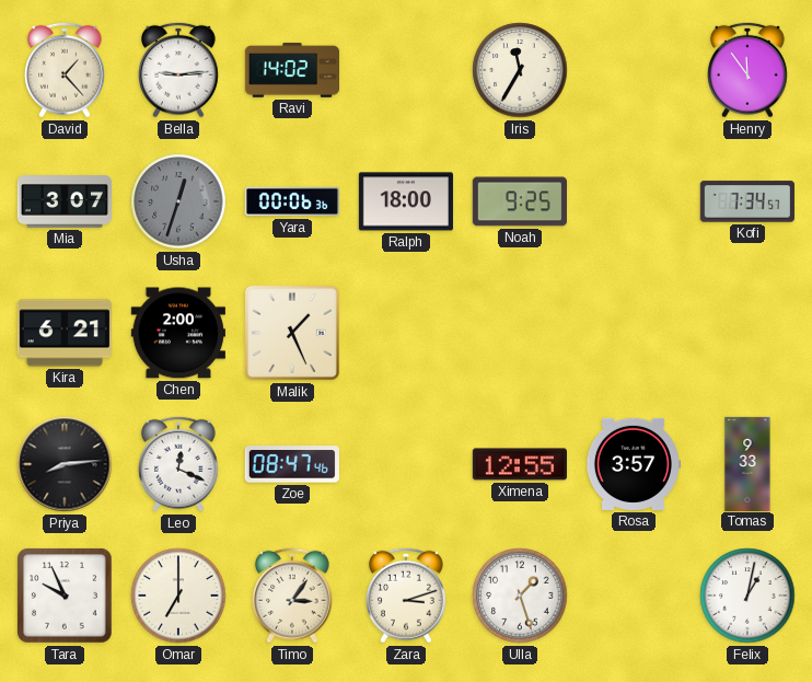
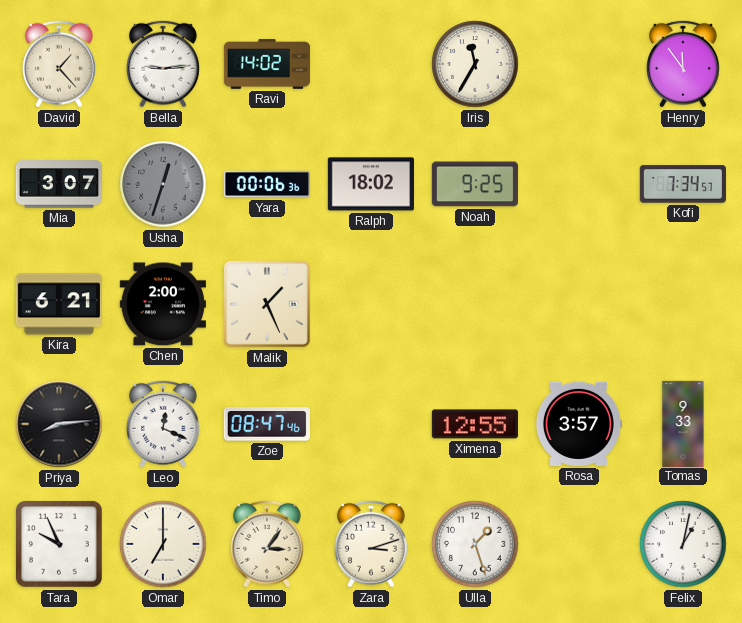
Ralph: 18:00 -> 18:02
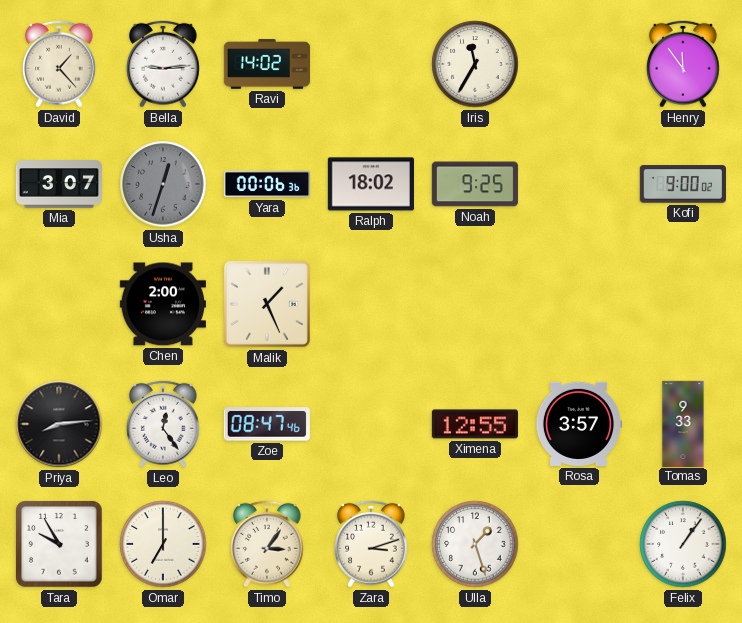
Kofi: 7:34 -> 9:00
Kira: 6:21 -> none
Leo: 12:19 -> 12:24
Tara: 9:56 -> 9:55
Felix: 1:02 -> 1:06
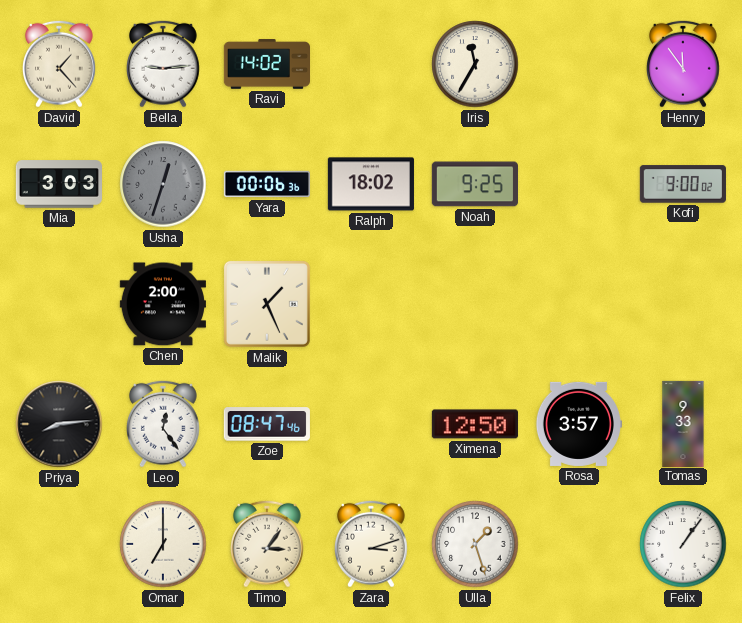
Mia: 3:07 -> 3:03
Ximena: 12:55 -> 12:50
Tara: 9:55 -> none
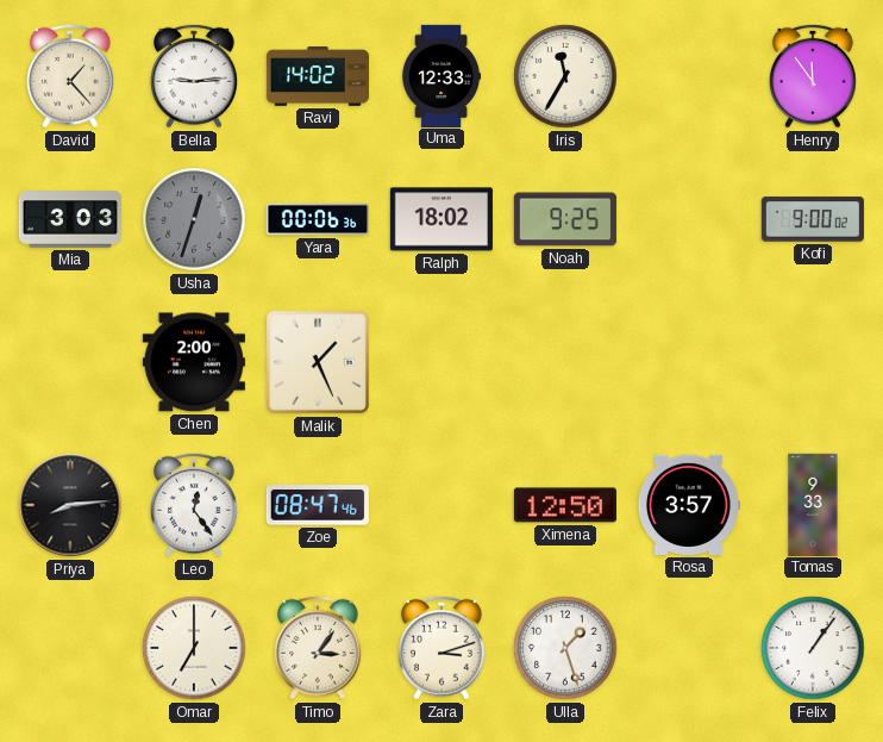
Uma: none -> 12:33
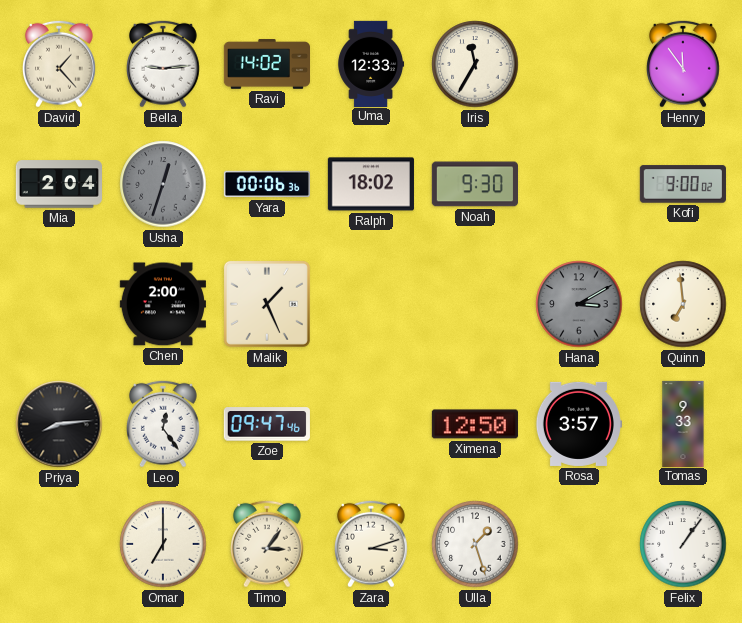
Mia: 3:03 -> 2:04
Noah: 9:25 -> 9:30
Hana: none -> 3:10
Quinn: none -> 6:59
Zoe: 08:47 -> 09:47
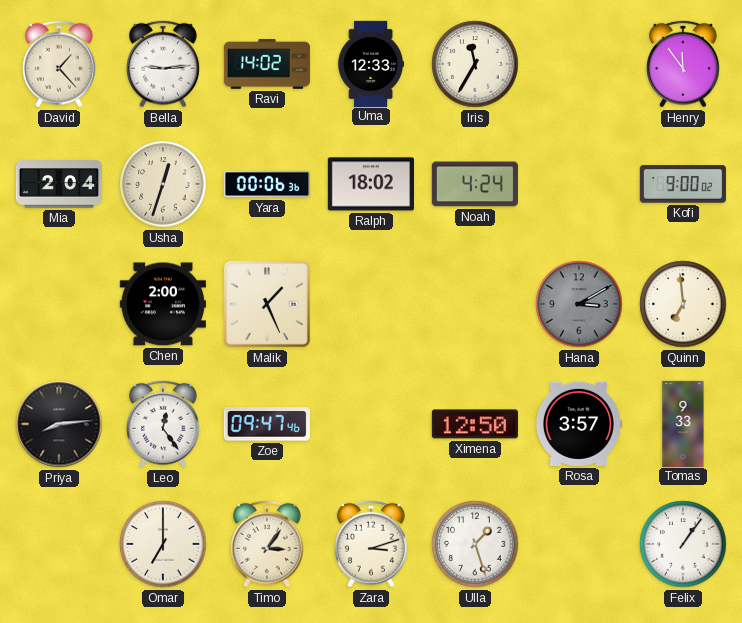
Usha dial: grey -> cream
Noah: 9:30 -> 4:24
